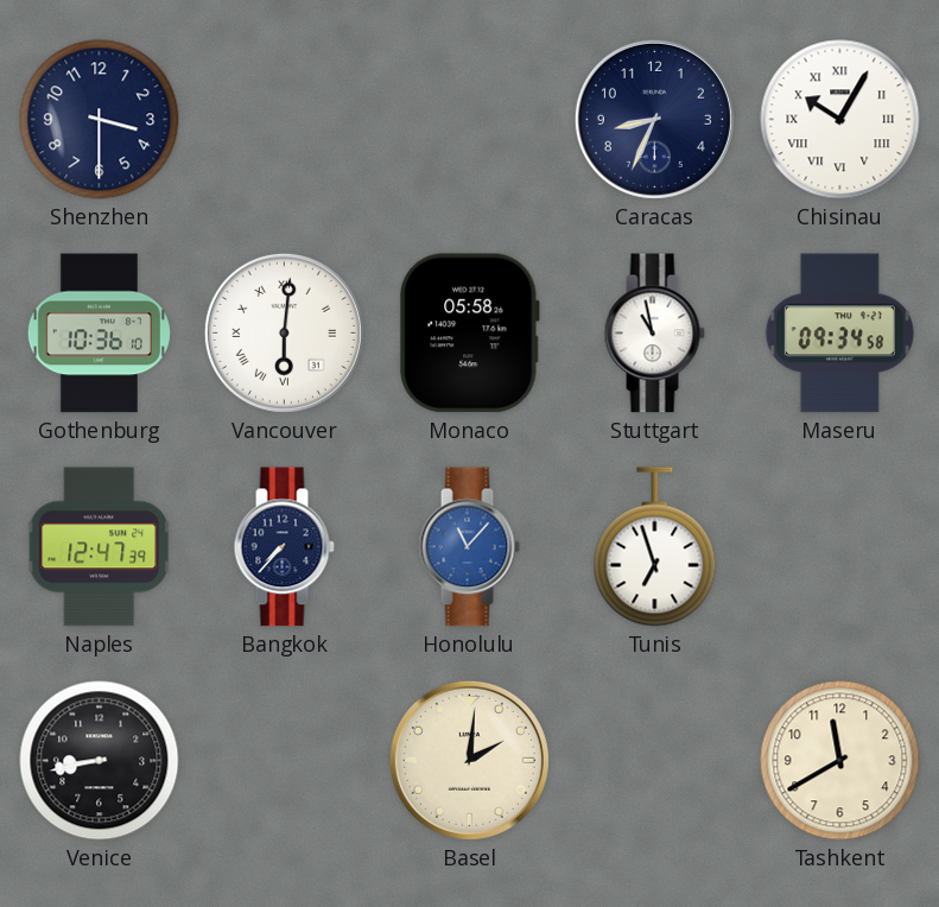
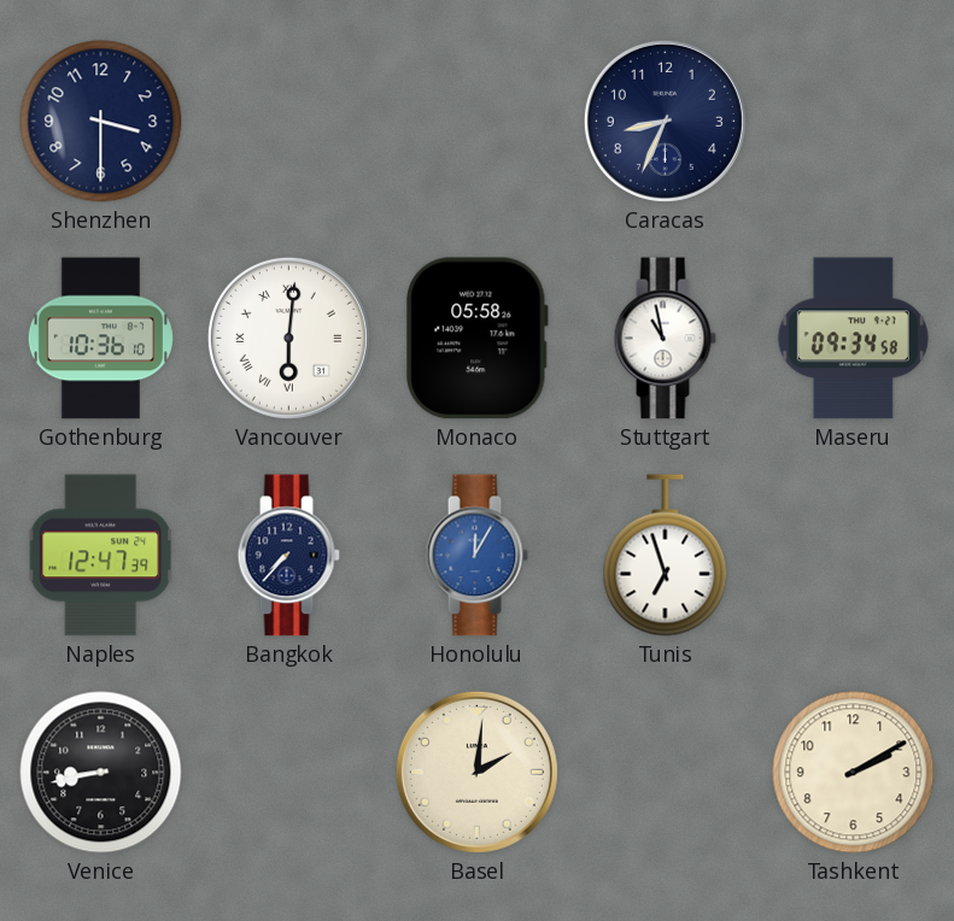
Chisinau: 10:05 -> none
Honolulu: 11:07 -> 12:05
Tashkent: 11:40 -> 2:10
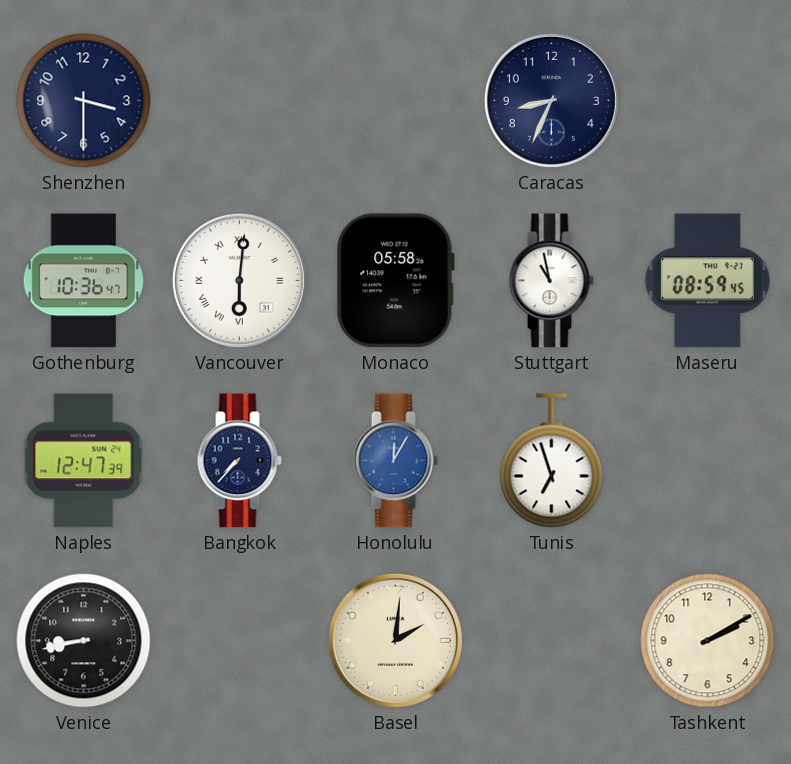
Gothenburg: 10:36:10 -> 10:36:47
Maseru: 09:34 -> 08:59
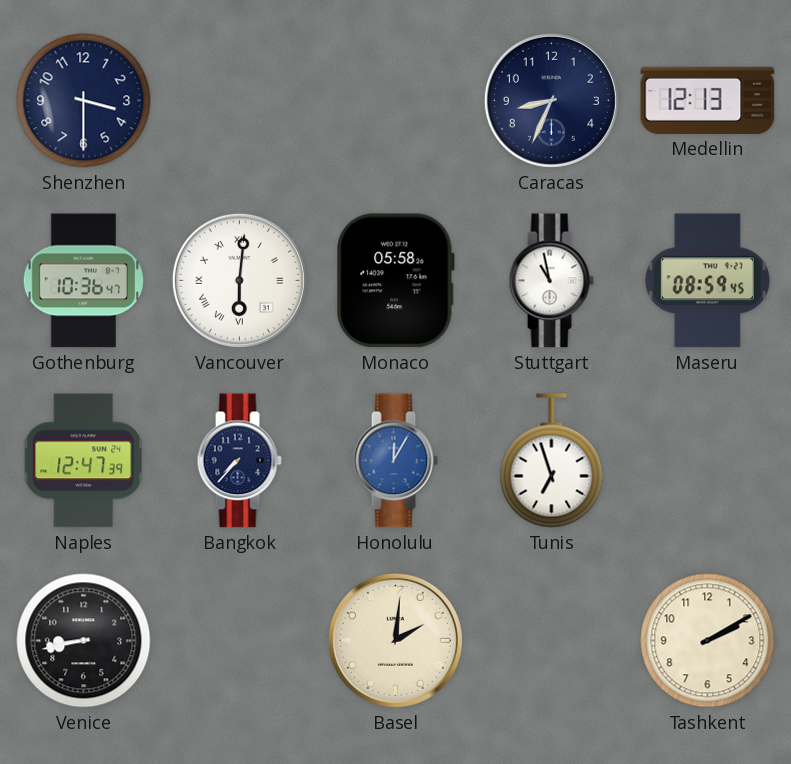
Medellin: none -> 12:13
